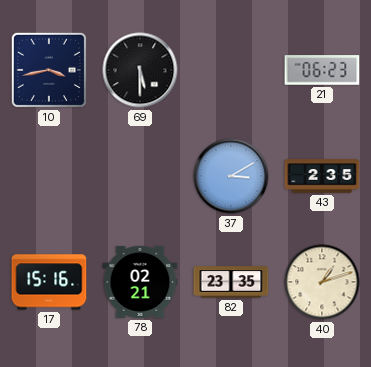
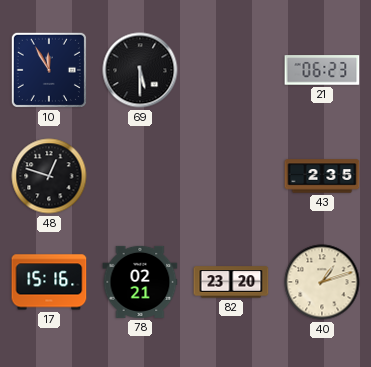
10: 3:43 -> 11:55
48: none -> 12:48
37: 3:10 -> none
82: 23:35 -> 23:20
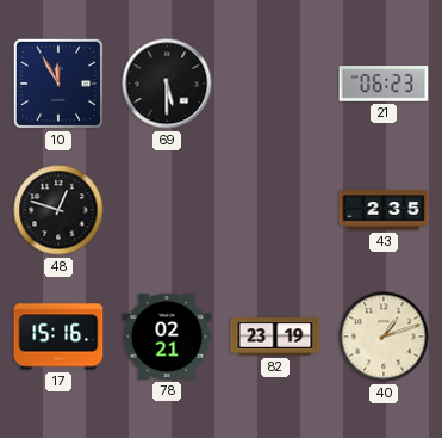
82: 23:20 -> 23:19
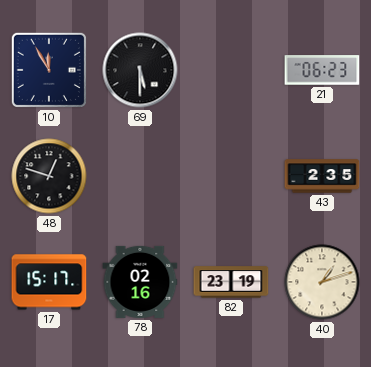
17: 15:16 -> 15:17
78: 02:21 -> 02:16
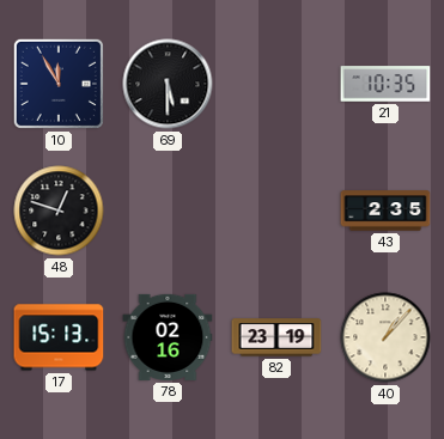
21: 06:23 -> 10:35
17: 15:17 -> 15:13
40: 1:12 -> 1:07
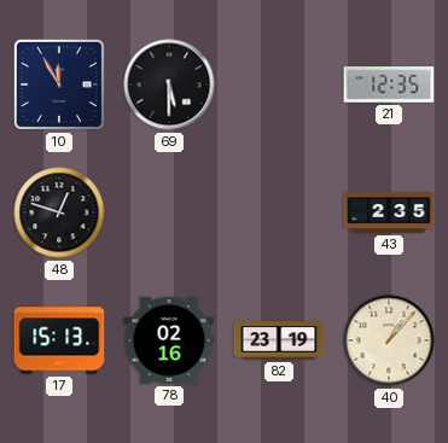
21: 10:35 -> 12:35
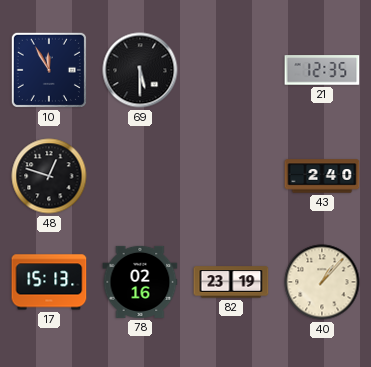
43: 2:35 -> 2:40
